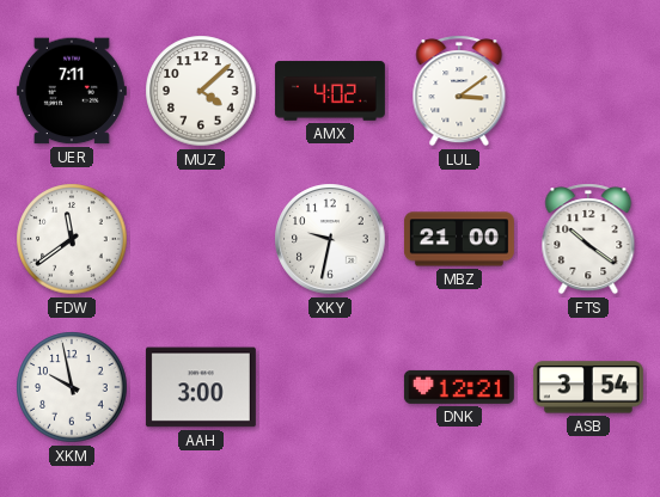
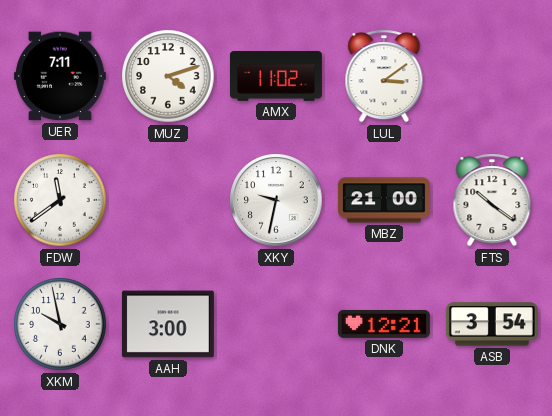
MUZ: 4:08 -> 4:12
AMX: 4:02 -> 11:02
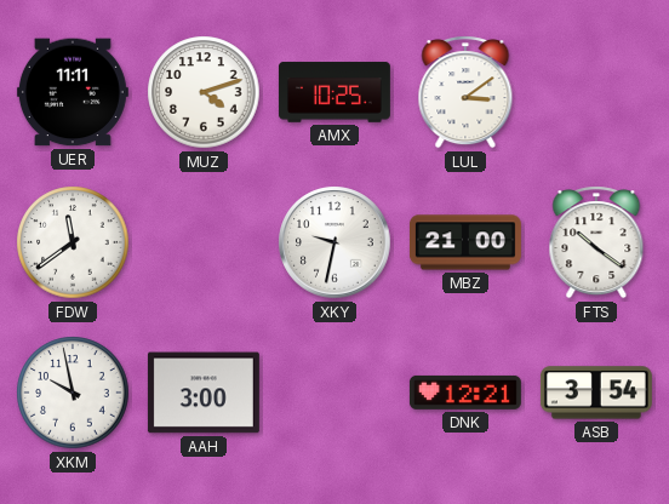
UER: 7:11 -> 11:11
AMX: 11:02 -> 10:25
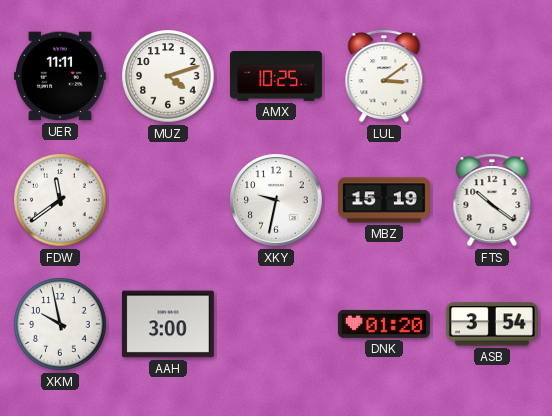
MBZ: 21:00 -> 15:19
DNK: 12:21 -> 01:20
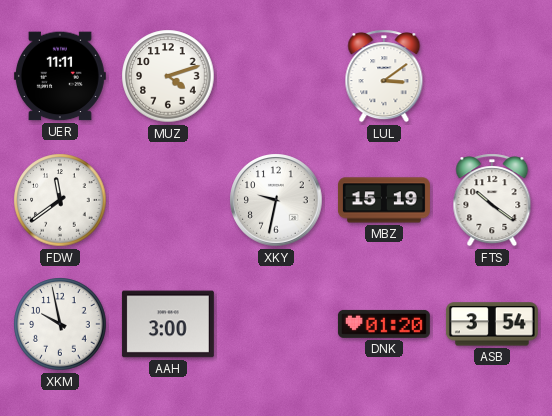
AMX: 10:25 -> none
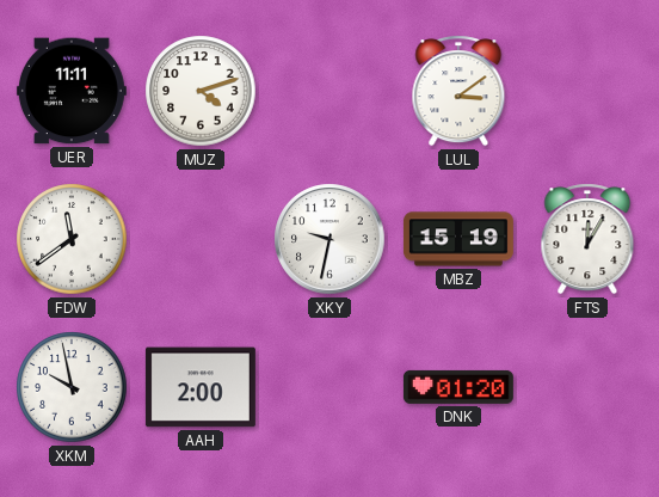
FTS: 10:21 -> 12:05
AAH: 3:00 -> 2:00
ASB: 3:54 -> none
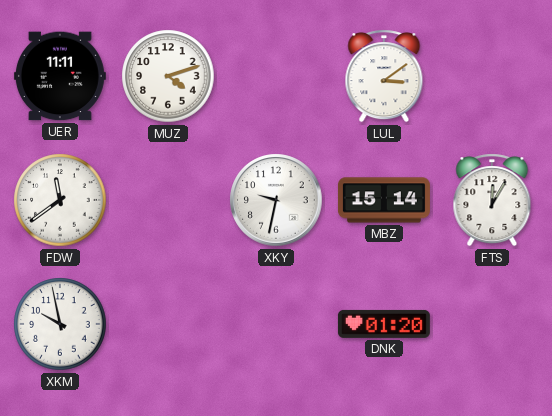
MBZ: 15:19 -> 15:14
AAH: 2:00 -> none
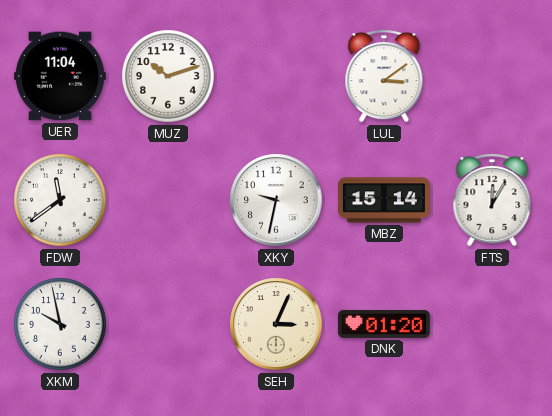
UER: 11:11 -> 11:04
MUZ: 4:12 -> 10:12
SEH: none -> 3:04
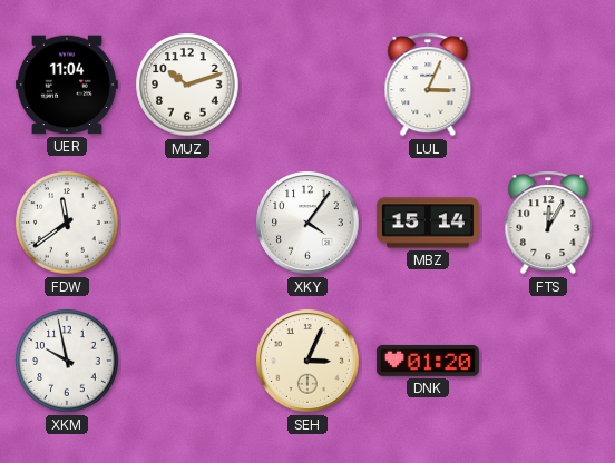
LUL: 3:09 -> 3:04
XKY: 9:32 -> 4:06
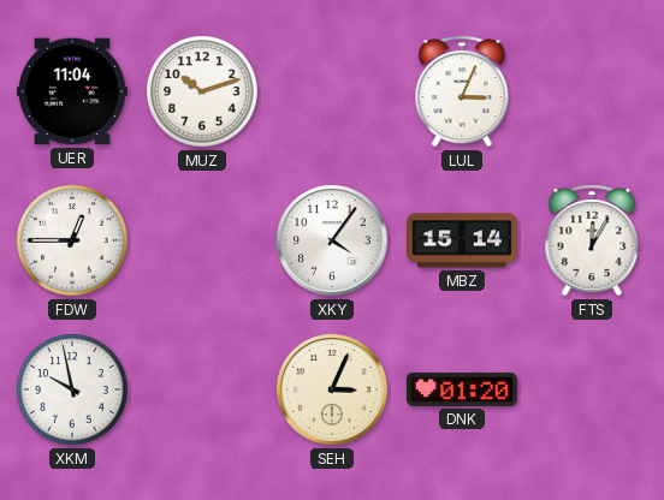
FDW: 11:39 -> 12:45
